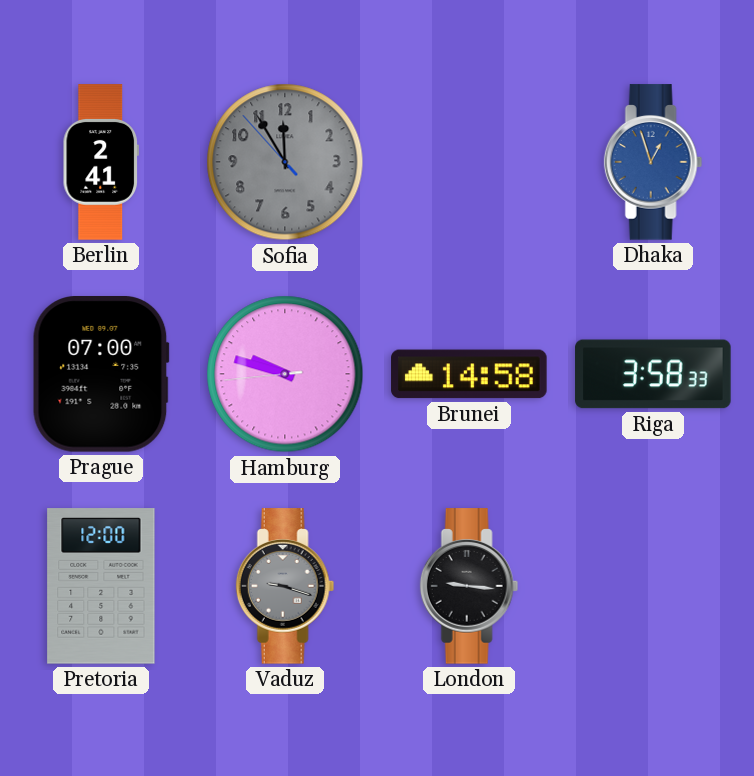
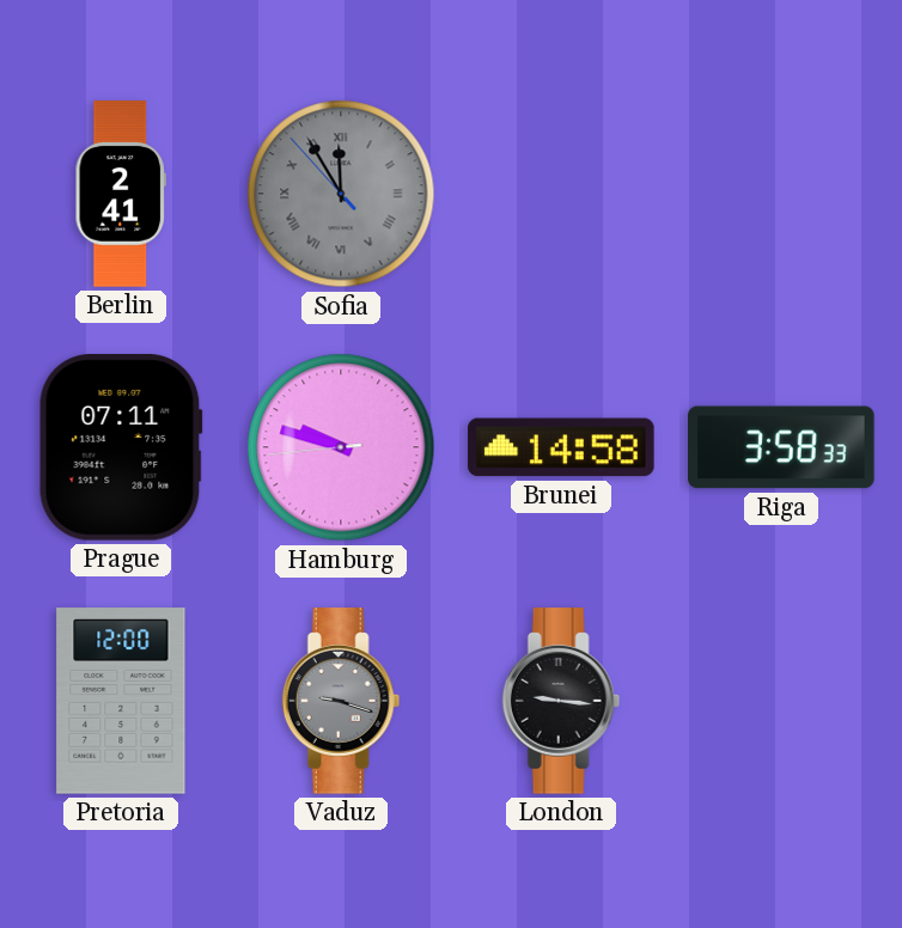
Sofia numerals: Arabic -> Roman
Dhaka: 12:57 -> none
Prague: 07:00 -> 07:11
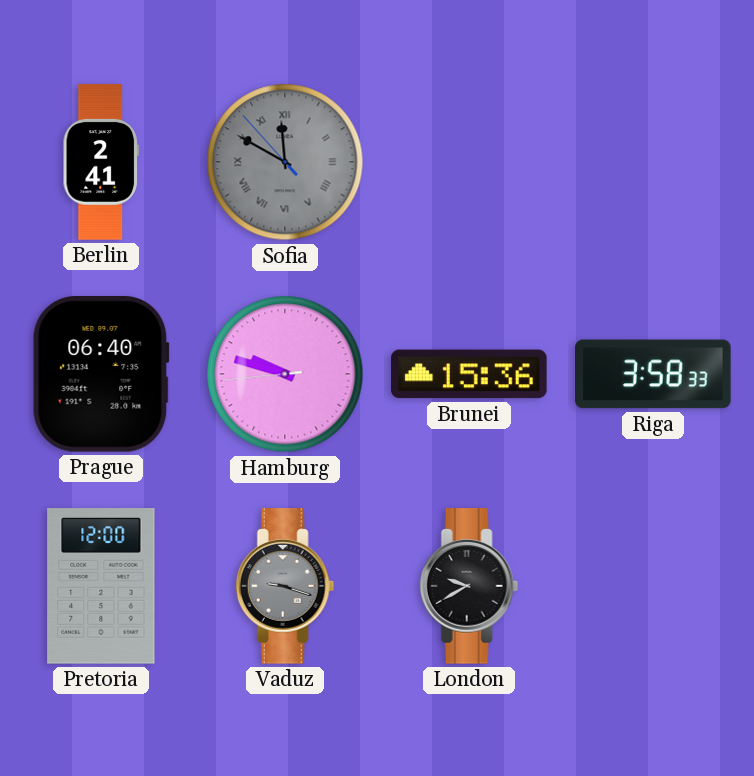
Sofia: 11:54 -> 11:49
Prague: 07:11 -> 06:40
Brunei: 14:58 -> 15:36
London: 9:16 -> 9:40
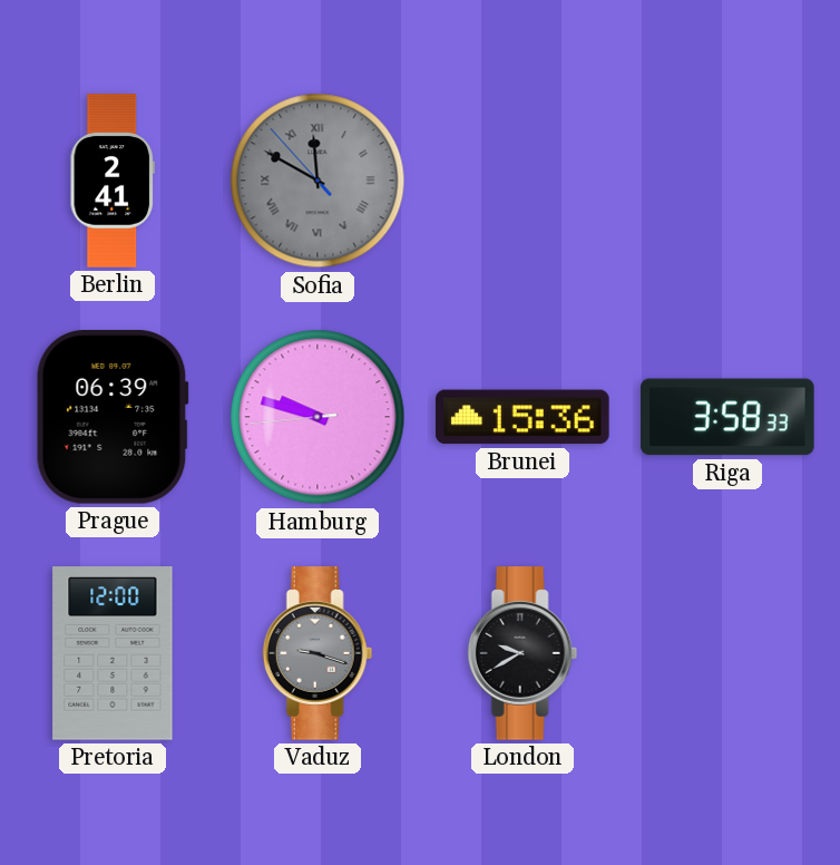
Prague: 06:40 -> 06:39
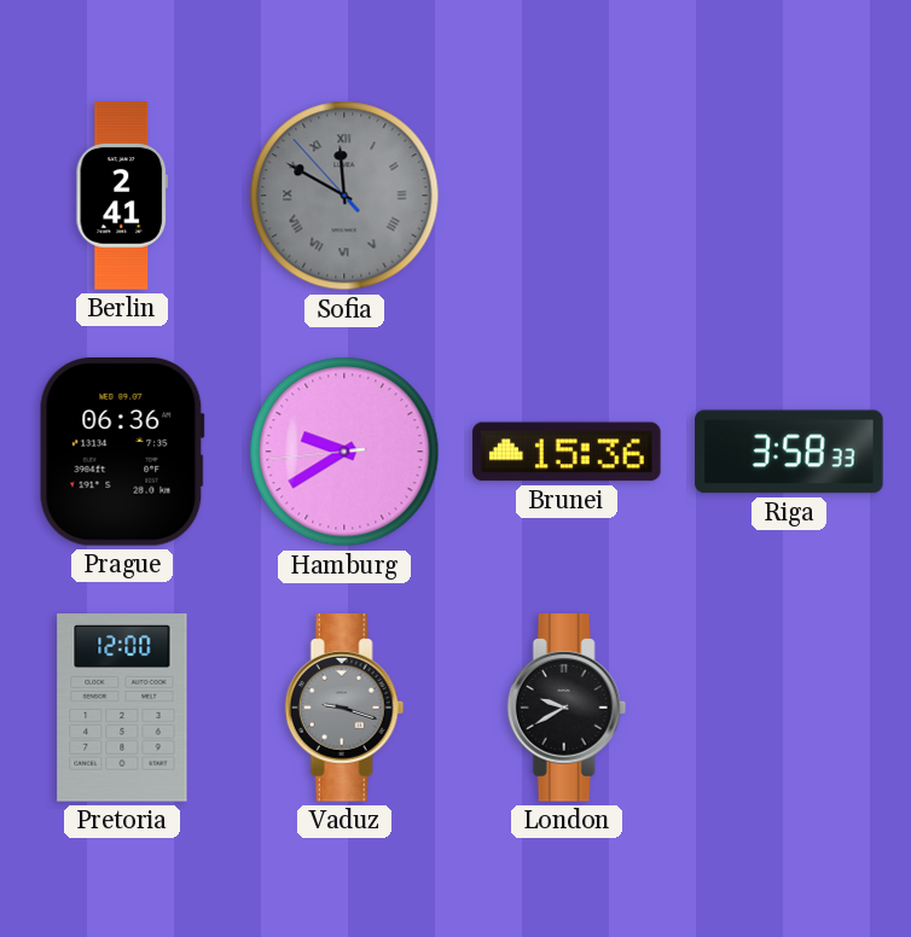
Prague: 06:39 -> 06:36
Hamburg: 9:47 -> 9:39
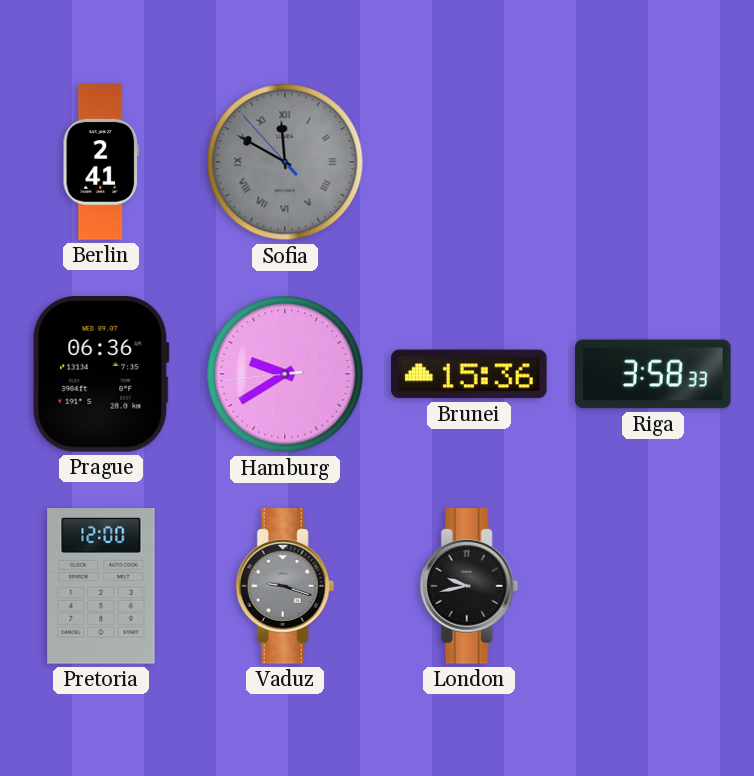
London: 9:40 -> 9:43
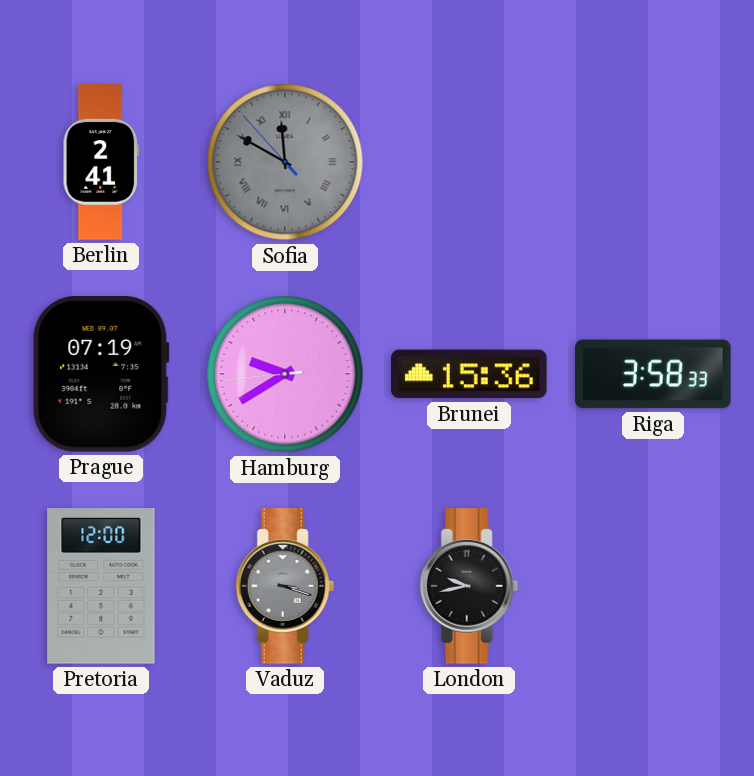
Prague: 06:36 -> 07:19
Vaduz: 9:18 -> 3:18
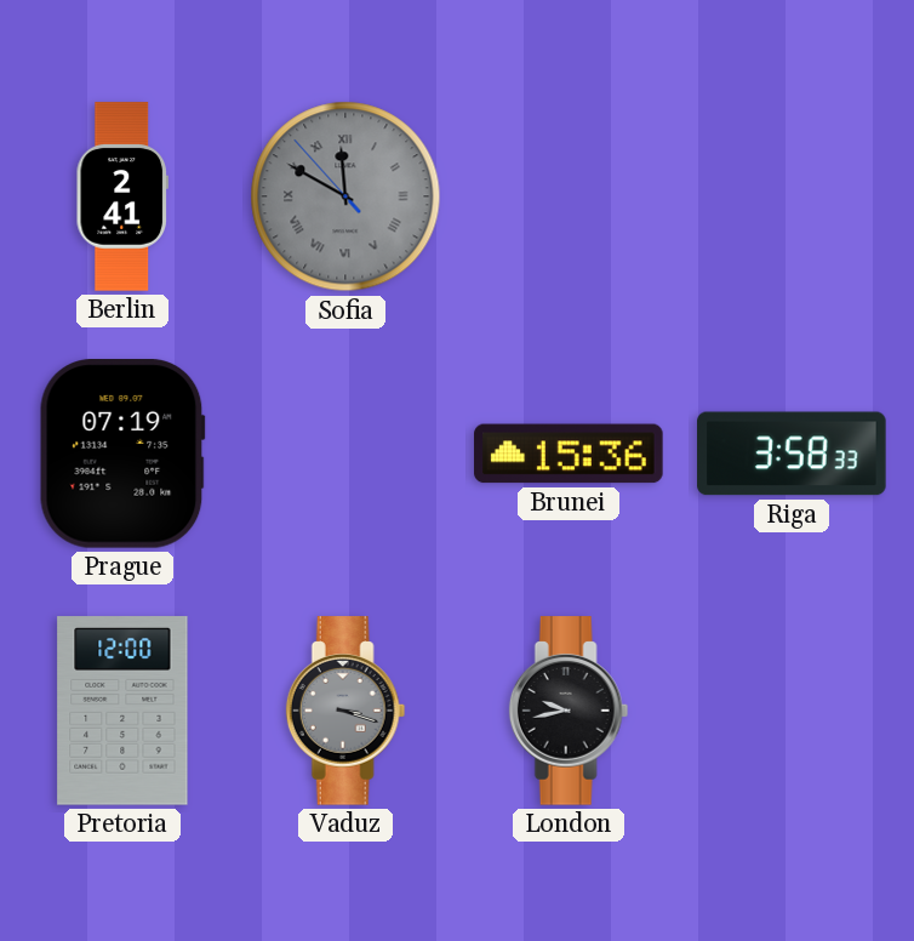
Hamburg: 9:39 -> none
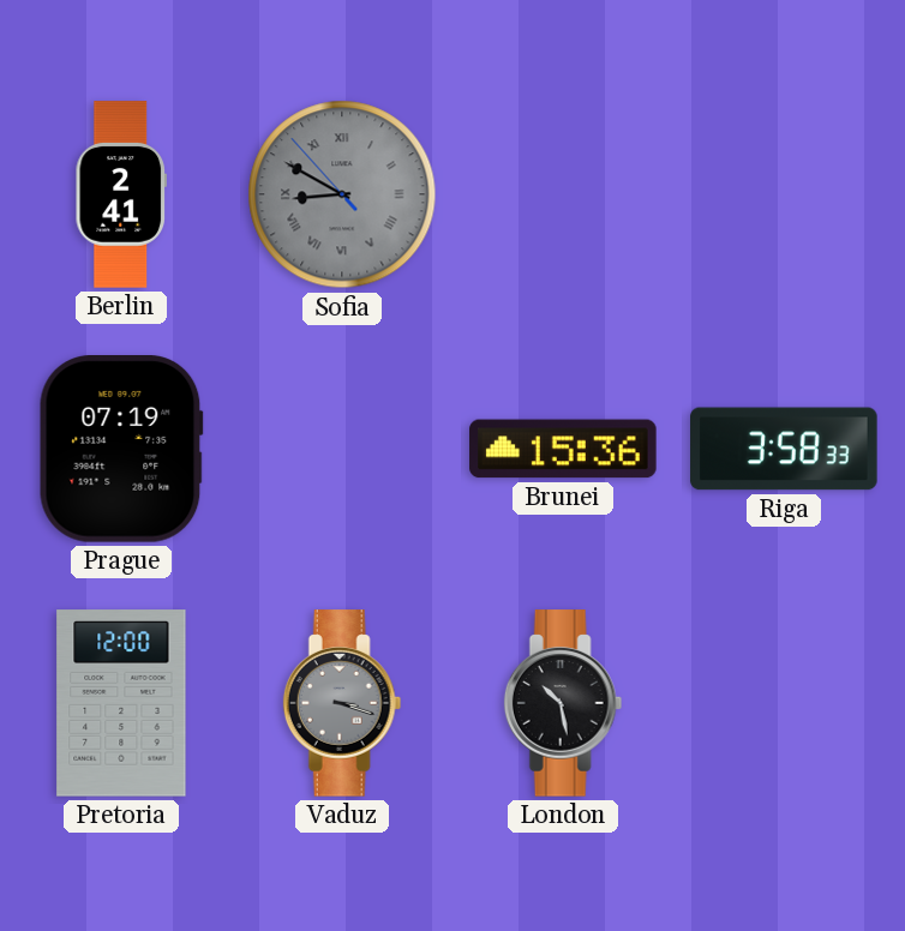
Sofia: 11:49 -> 8:49
London: 9:43 -> 10:28
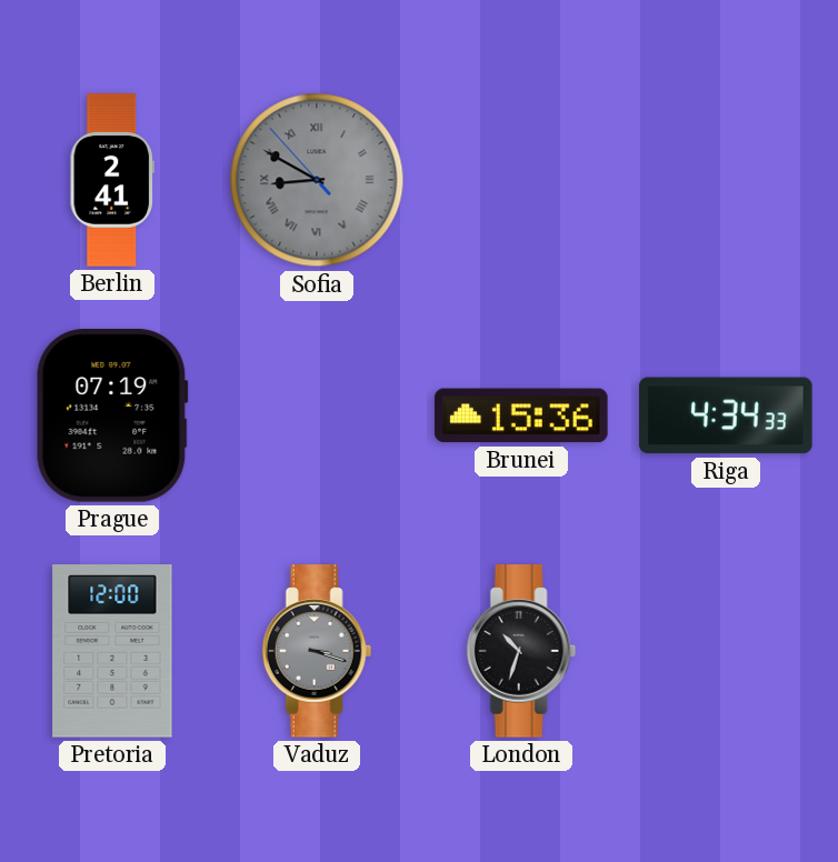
Riga: 3:58 -> 4:34
London: 10:28 -> 10:33
